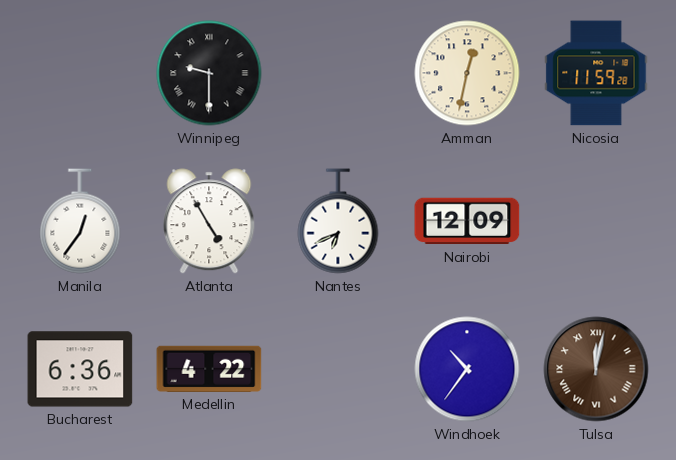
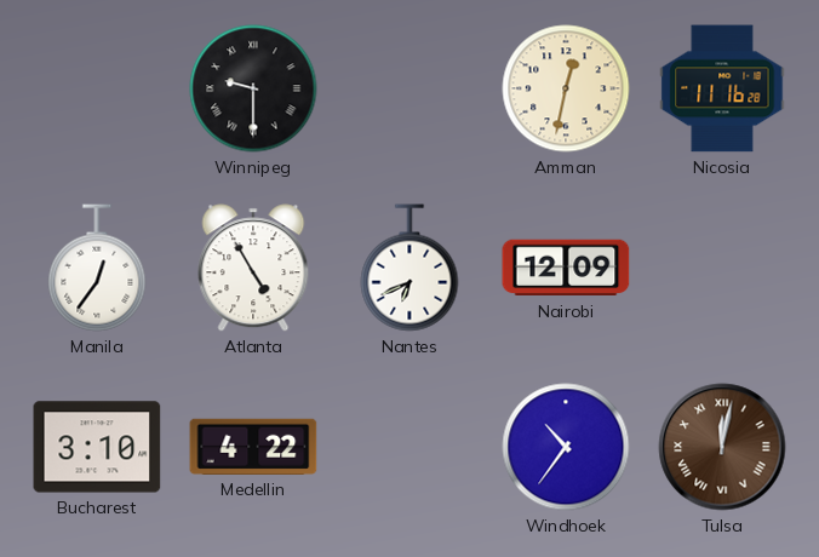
Nicosia: 11:59 -> 11:16
Bucharest: 6:36 -> 3:10
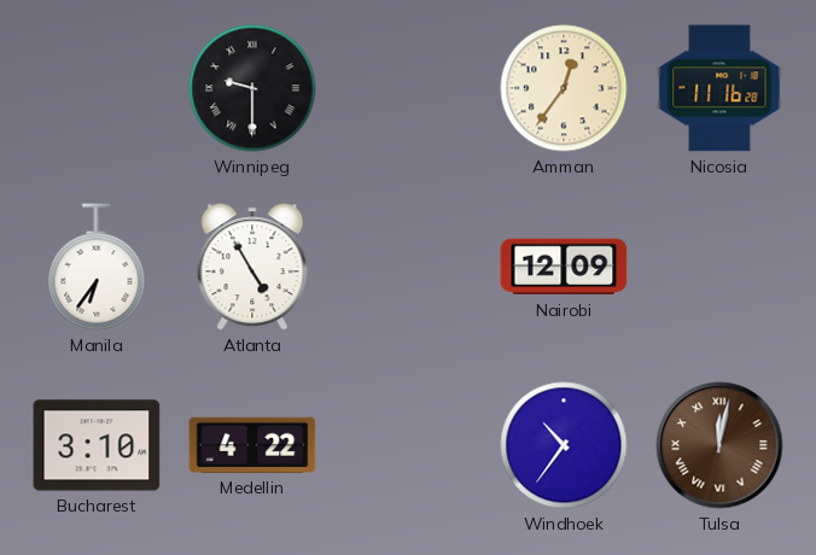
Amman: 12:32 -> 12:36
Manila: 12:36 -> 6:36
Nantes: 6:41 -> none
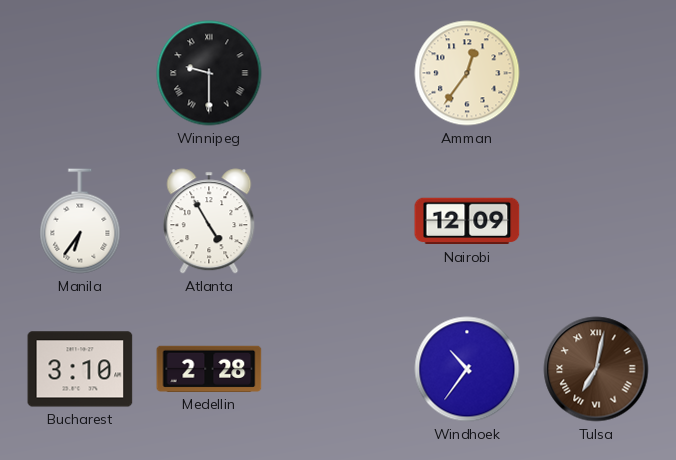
Nicosia: 11:16 -> none
Medellin: 4:22 -> 2:28
Tulsa: 12:02 -> 7:02
